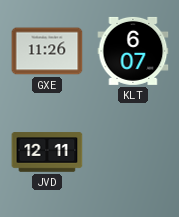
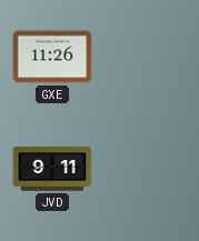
KLT: 6:07 -> none
JVD: 12:11 -> 9:11
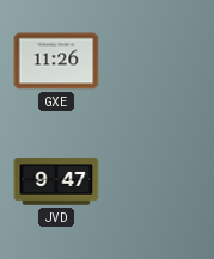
JVD: 9:11 -> 9:47
